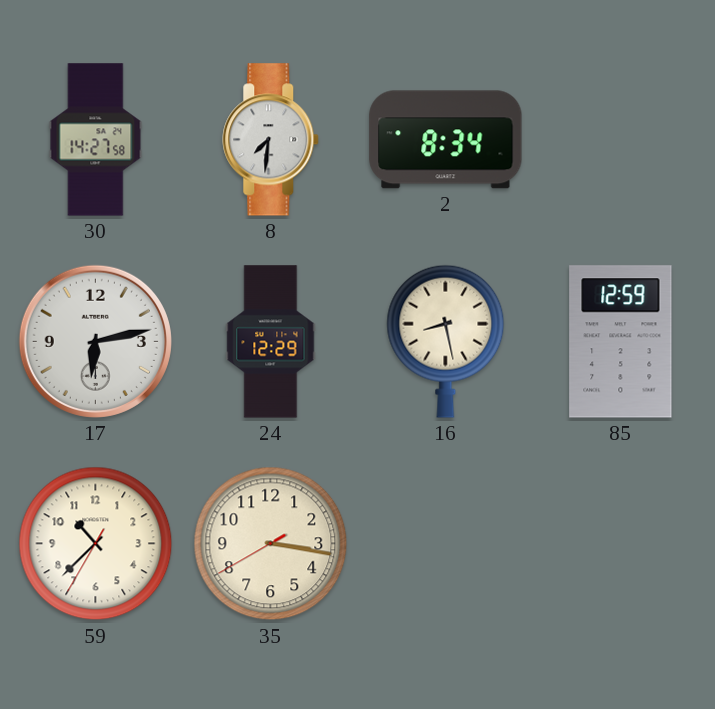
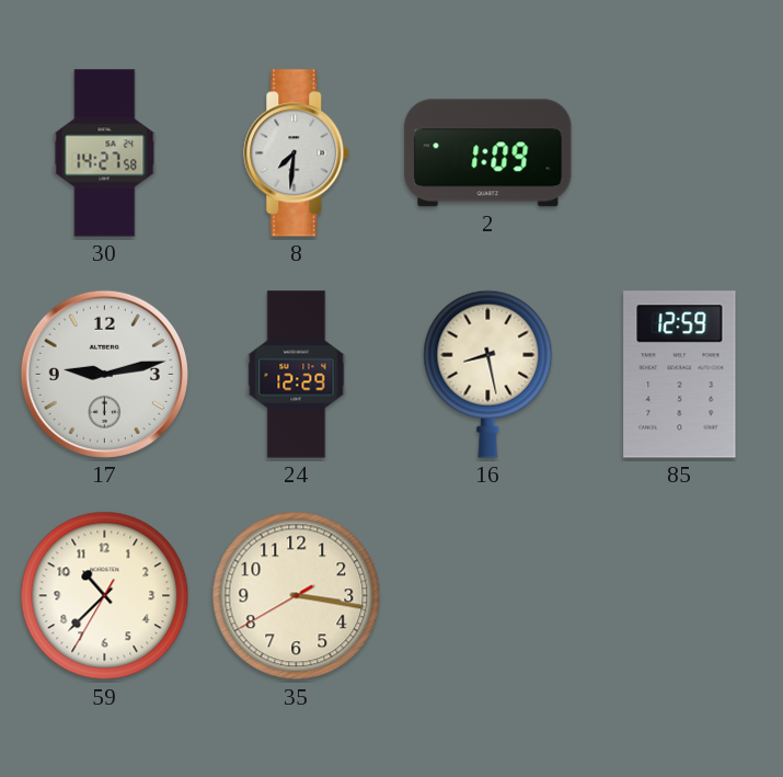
2: 8:34 -> 1:09
17: 6:13 -> 9:13
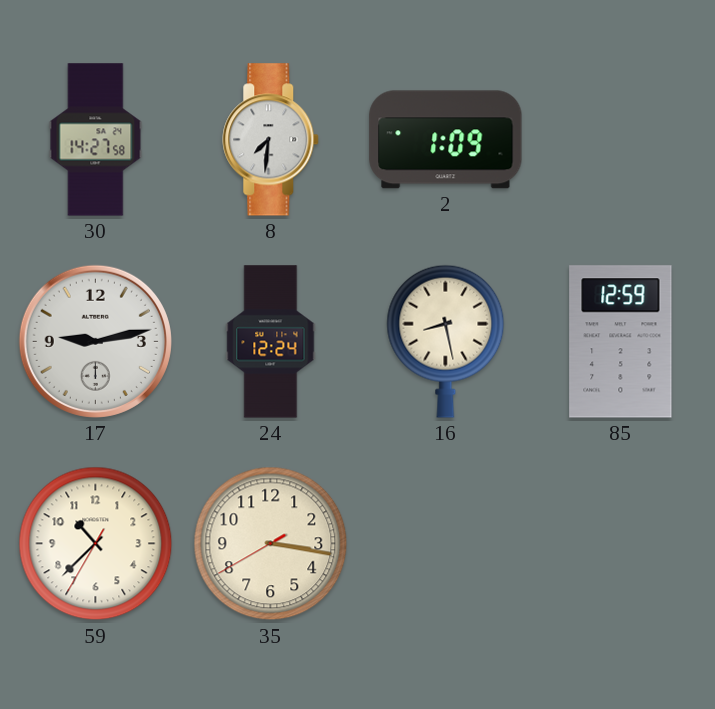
24: 12:29 -> 12:24
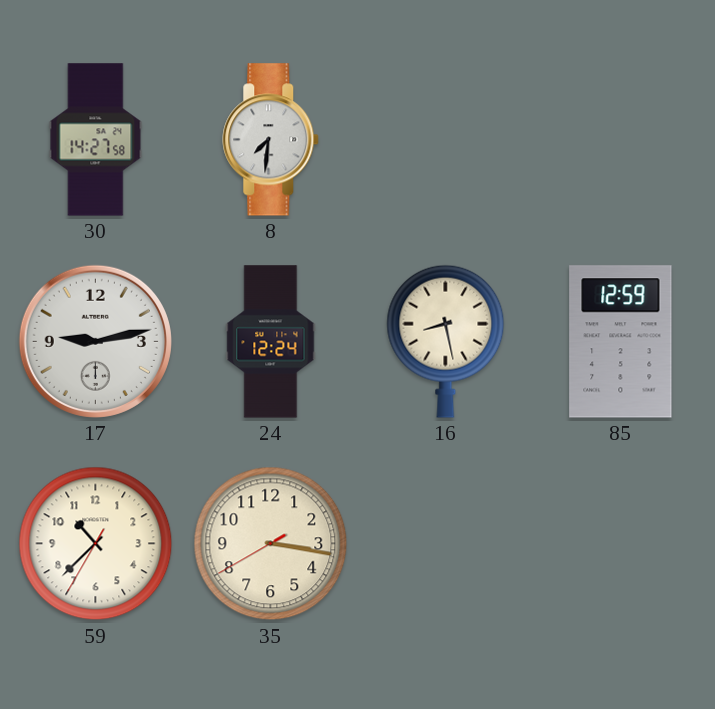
2: 1:09 -> none
